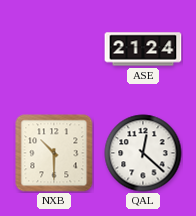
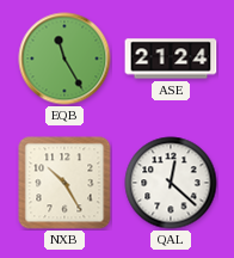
EQB: none -> 11:25
NXB: 10:30 -> 10:25
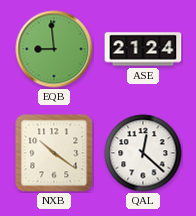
EQB: 11:25 -> 8:59
NXB: 10:25 -> 10:21
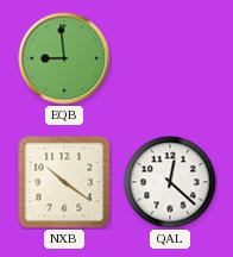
ASE: 21:24 -> none
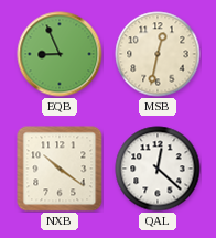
EQB: 8:59 -> 8:56
MSB: none -> 12:32
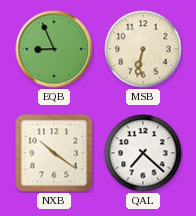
MSB: 12:32 -> 6:32
QAL: 12:22 -> 7:22
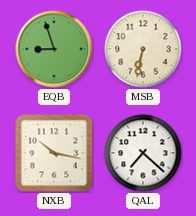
EQB: 8:56 -> 8:57
NXB: 10:21 -> 10:17
